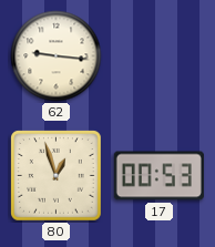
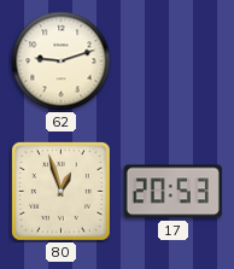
62: 9:16 -> 9:12
17: 00:53 -> 20:53
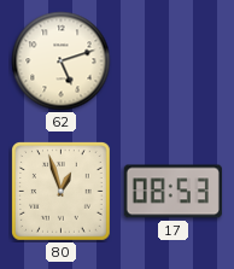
62: 9:12 -> 5:12
17: 20:53 -> 08:53
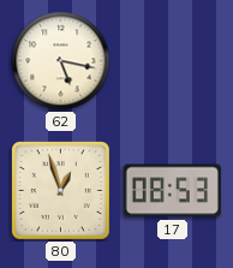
62: 5:12 -> 5:17
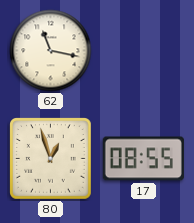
62: 5:17 -> 11:17
17: 08:53 -> 08:55
